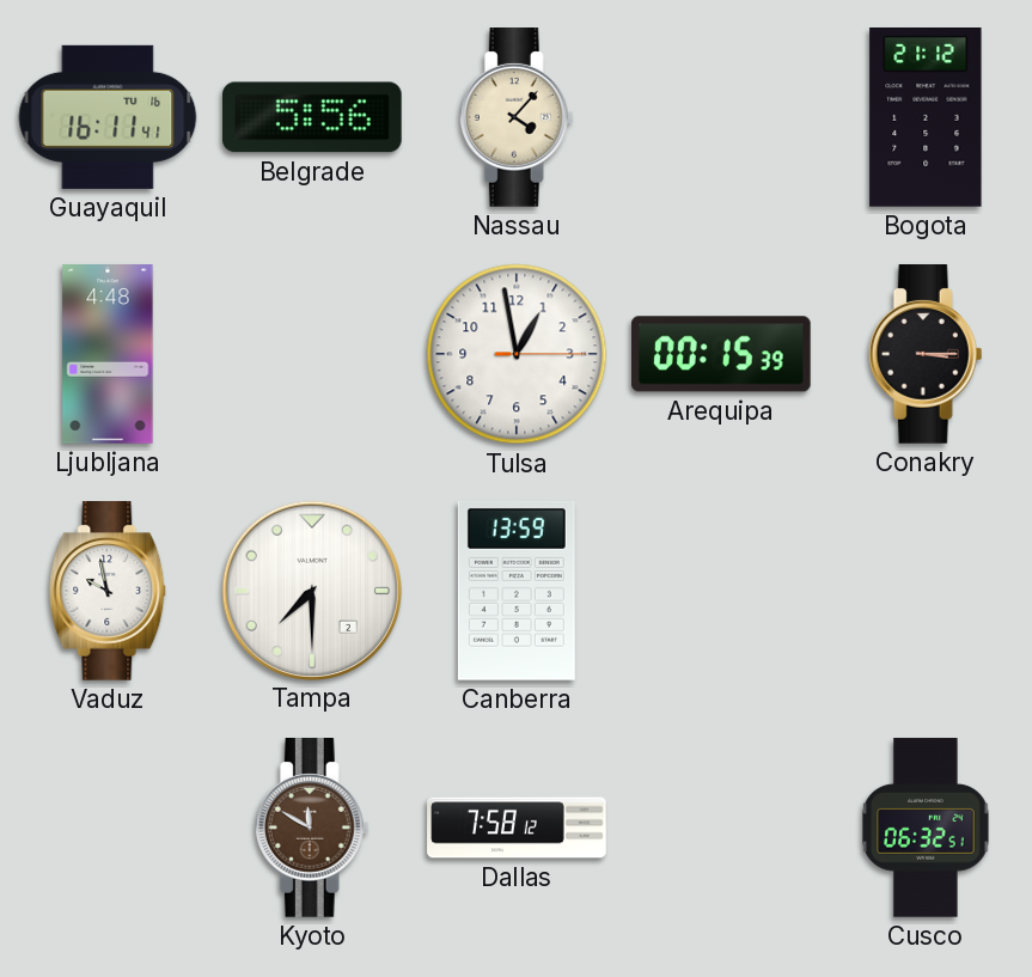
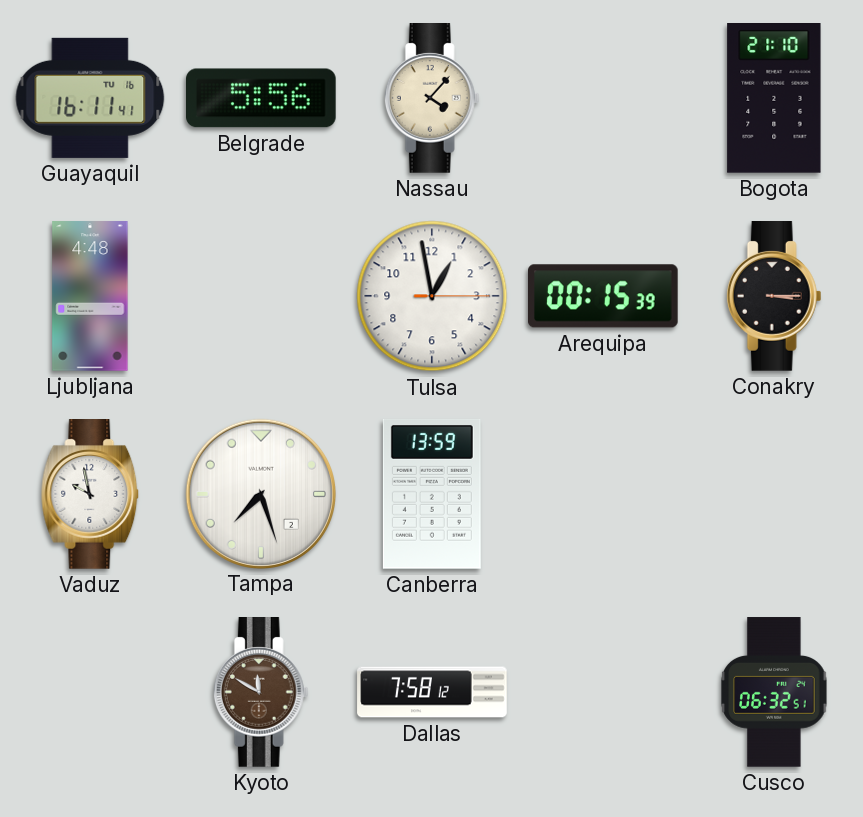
Bogota: 21:12 -> 21:10
Tampa: 7:30 -> 7:27
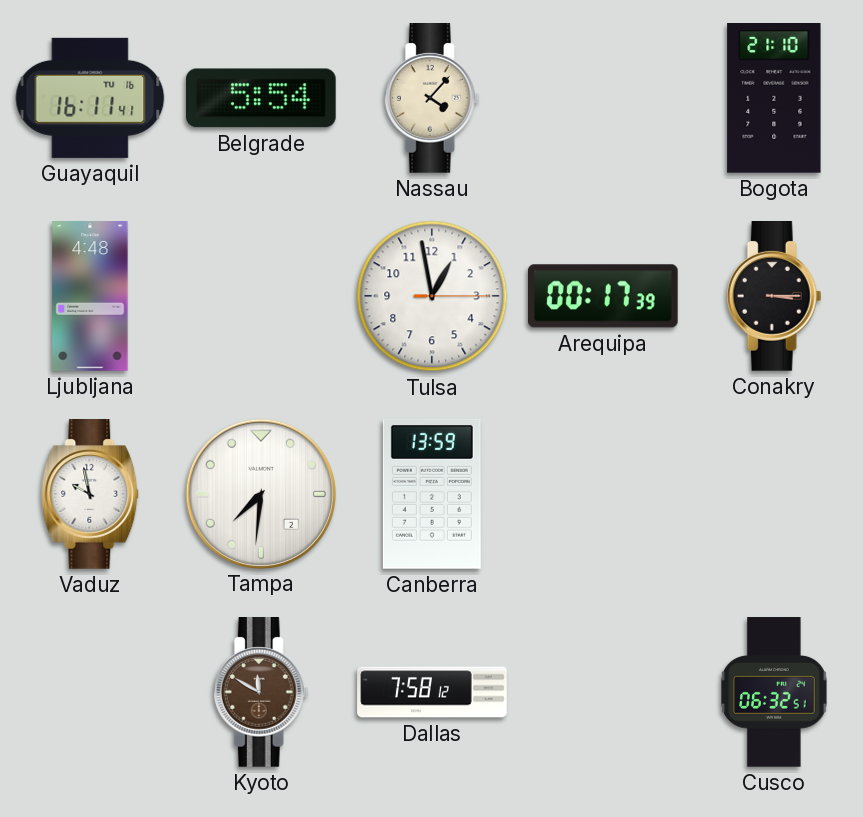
Belgrade: 5:56 -> 5:54
Arequipa: 00:15 -> 00:17
Tampa: 7:27 -> 7:31
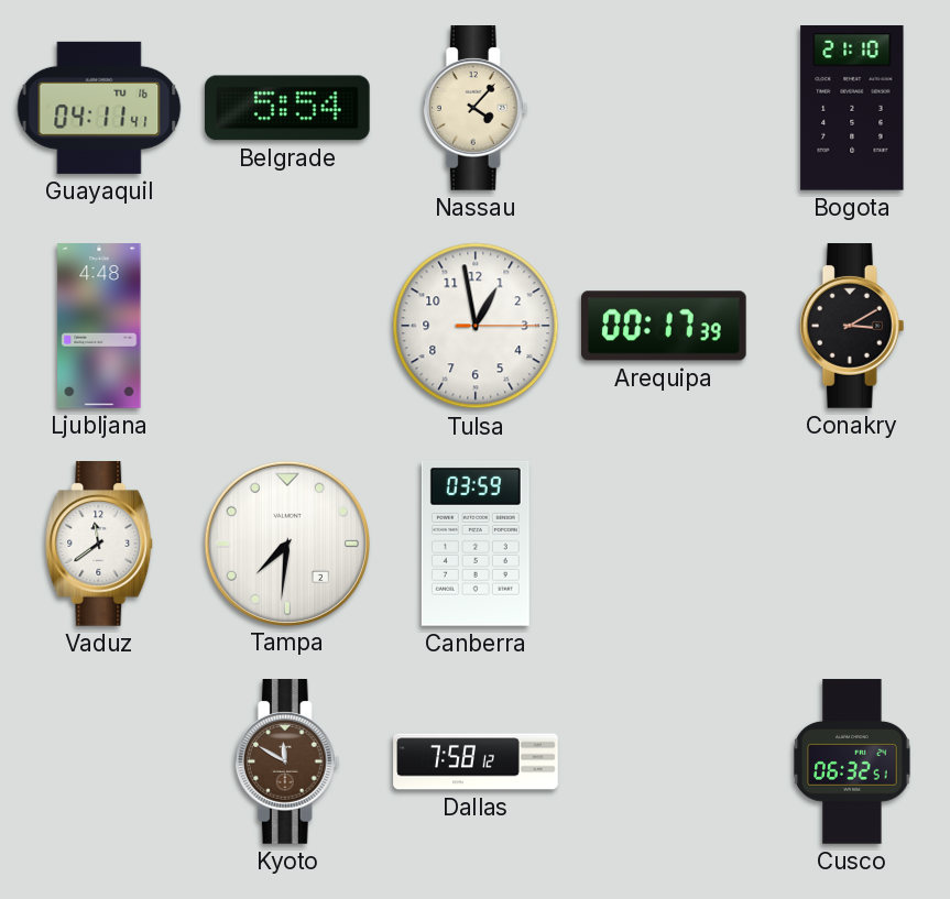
Guayaquil: 16:11 -> 04:11
Conakry: 3:15 -> 3:10
Vaduz: 9:58 -> 11:39
Canberra: 13:59 -> 03:59
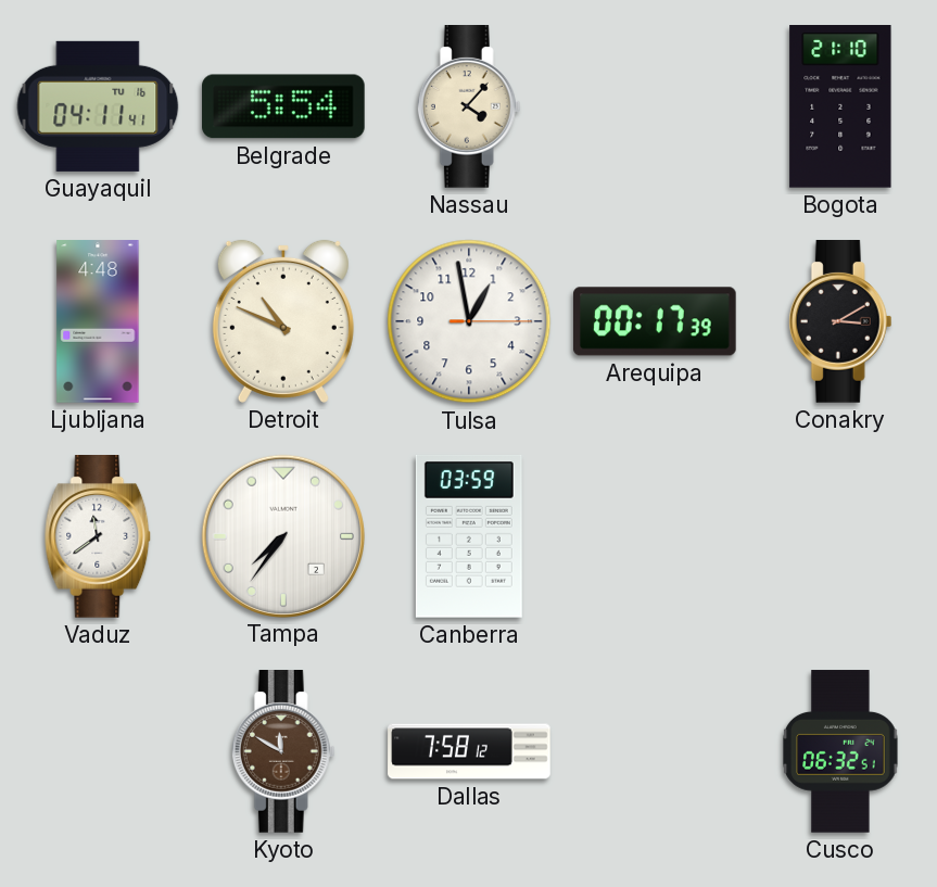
Detroit: none -> 10:49
Tampa: 7:31 -> 7:36
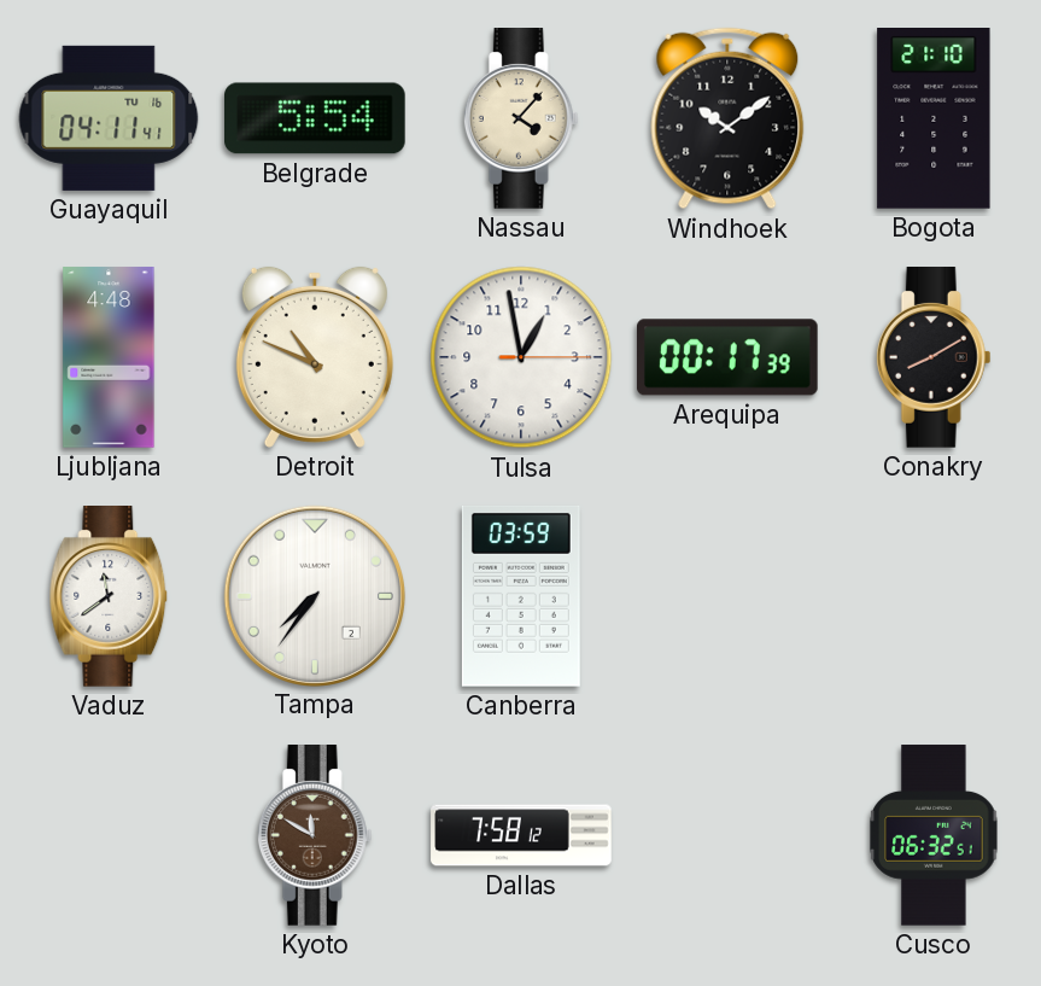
Windhoek: none -> 10:09
Conakry: 3:10 -> 8:10
